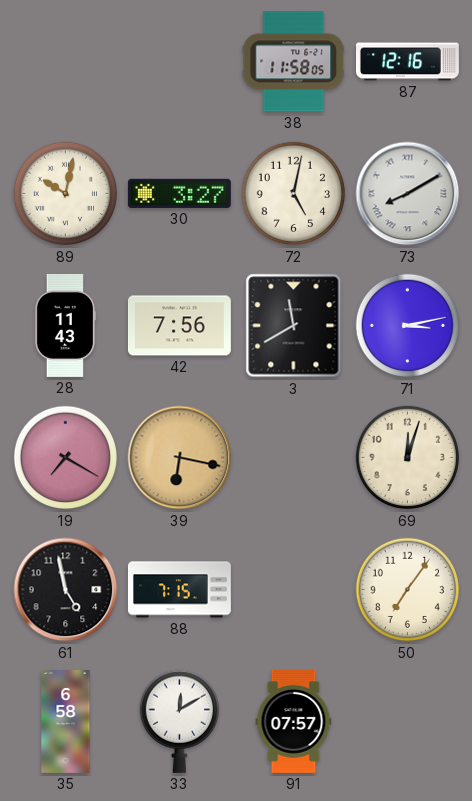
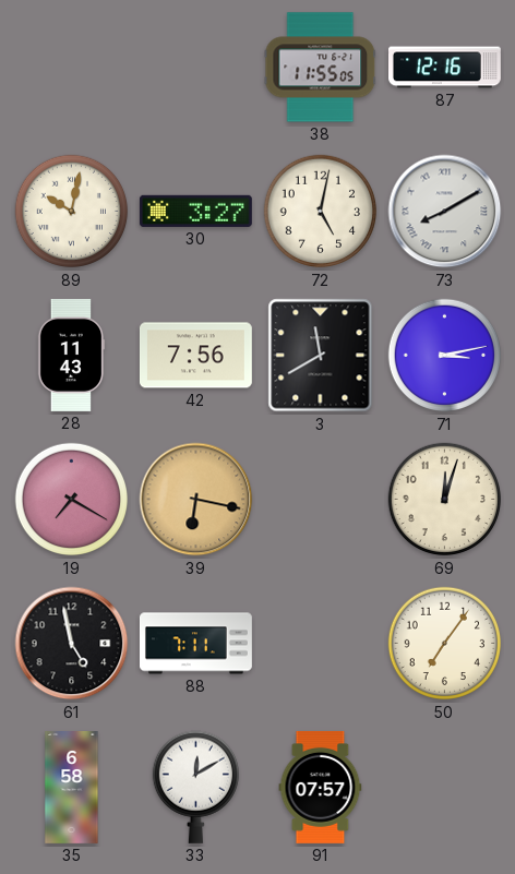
38: 11:58 -> 11:55
88: 7:15 -> 7:11
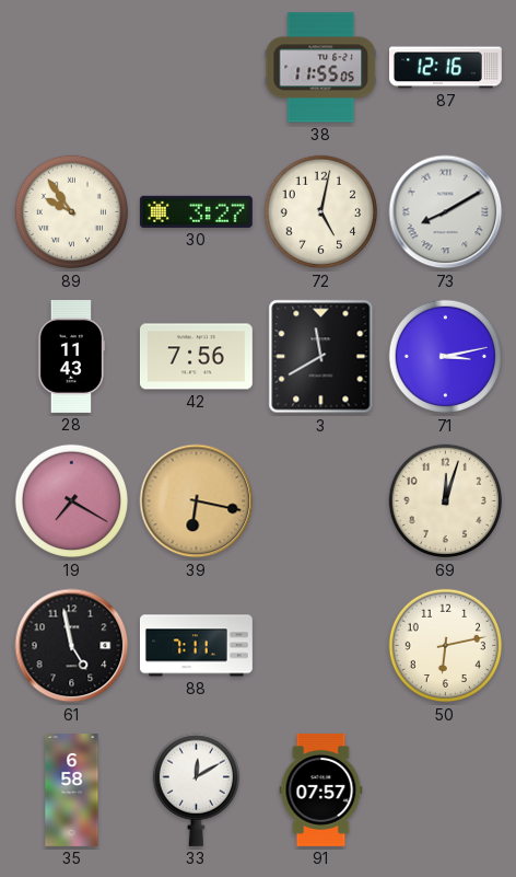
89: 10:02 -> 9:54
50: 7:06 -> 6:13
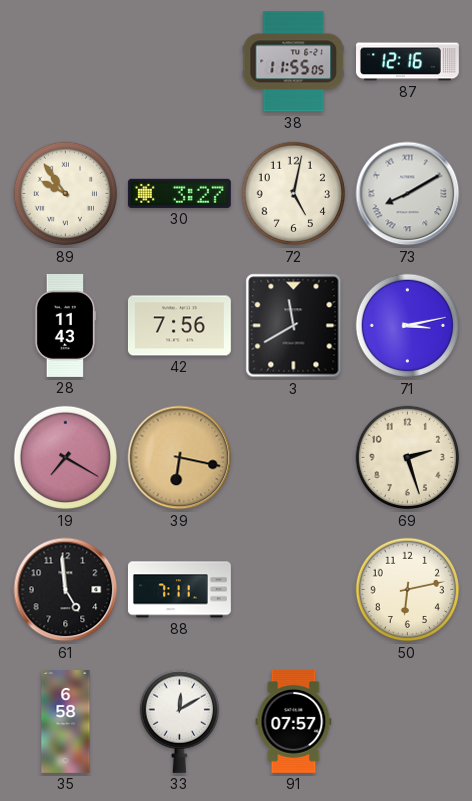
69: 12:03 -> 2:27
61: 4:58 -> 4:59
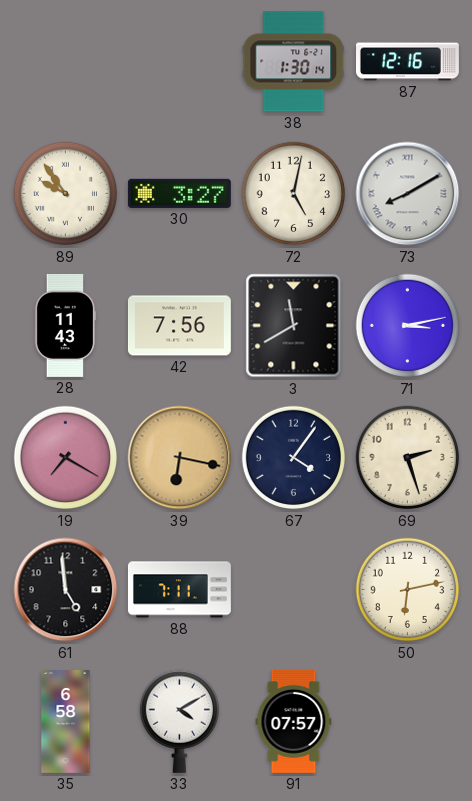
38: 11:55 -> 1:30
67: none -> 4:06
33: 12:10 -> 4:10
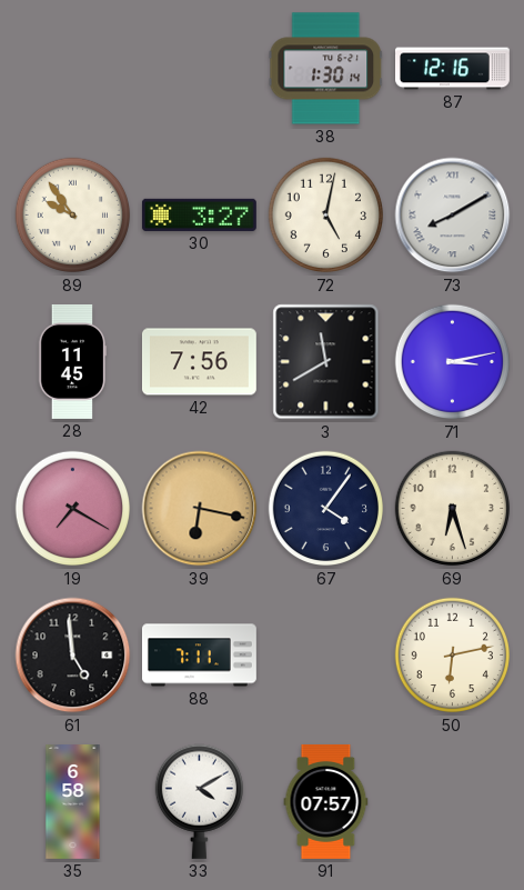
28: 11:43 -> 11:45
69: 2:27 -> 6:27
